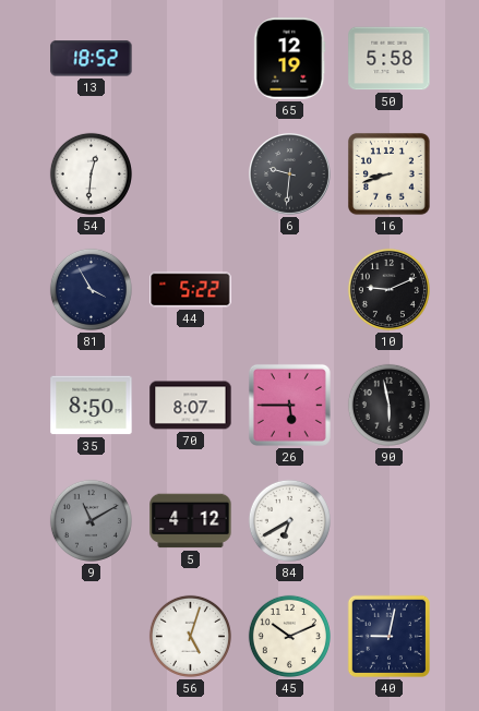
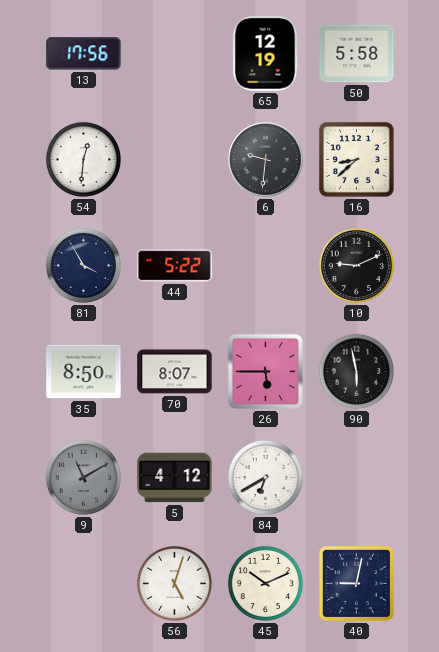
13: 18:52 -> 17:56
16: 8:42 -> 8:38
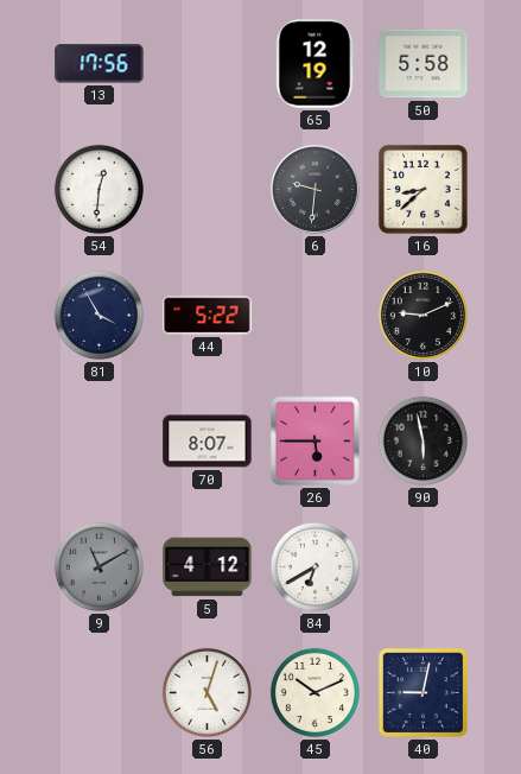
35: 8:50 -> none
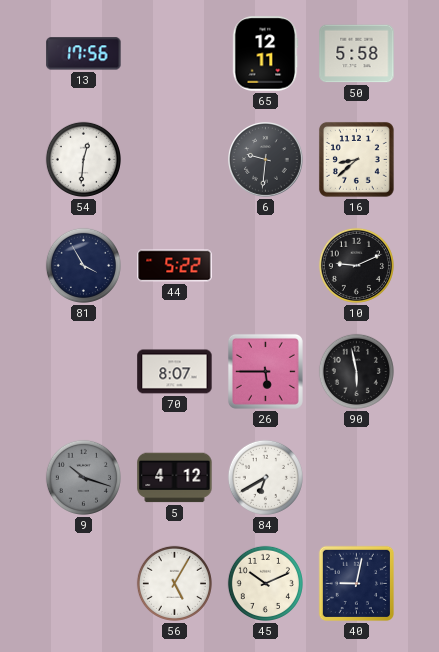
65: 12:19 -> 12:11
9: 11:10 -> 10:18
56: 5:03 -> 5:05
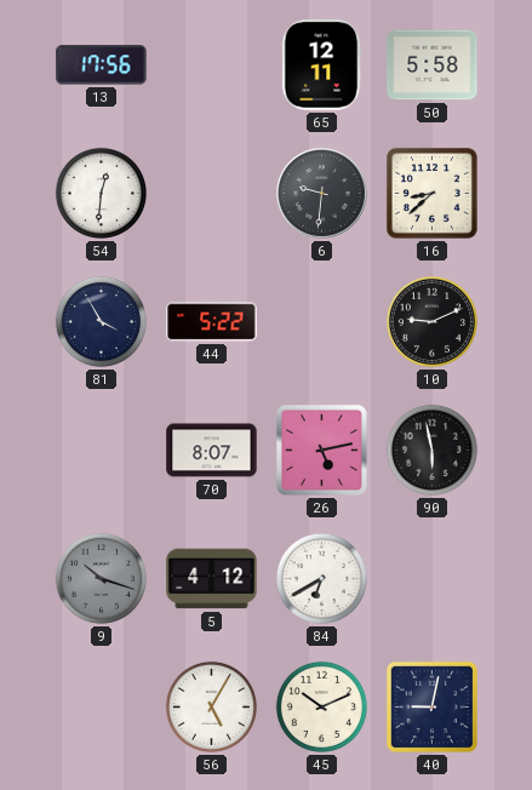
26: 5:45 -> 5:13
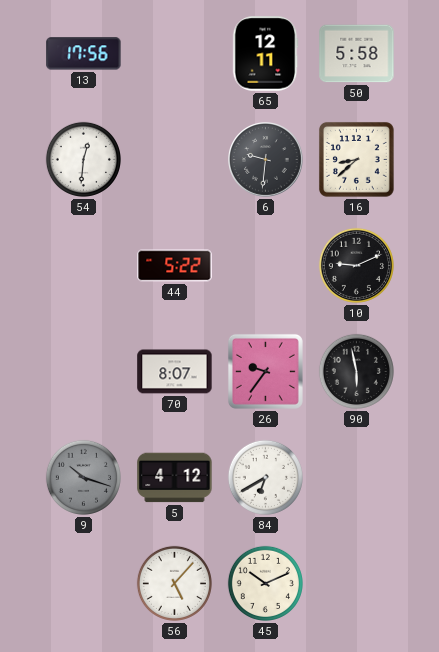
81: 3:55 -> none
26: 5:13 -> 9:36
56: 5:05 -> 5:07
40: 9:02 -> none
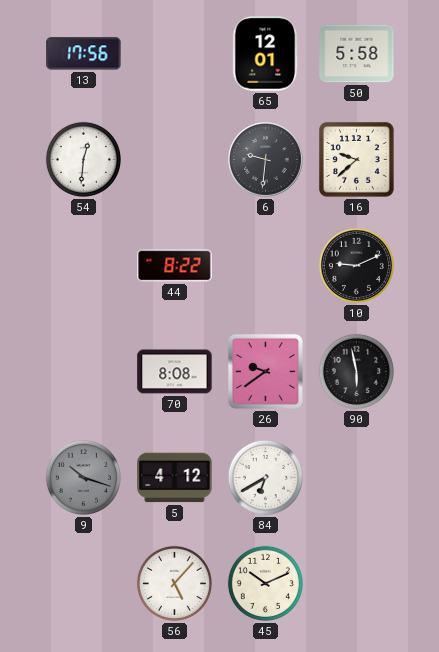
65: 12:11 -> 12:01
16: 8:38 -> 9:38
44: 5:22 -> 8:22
70: 8:07 -> 8:08
26: 9:36 -> 9:39
